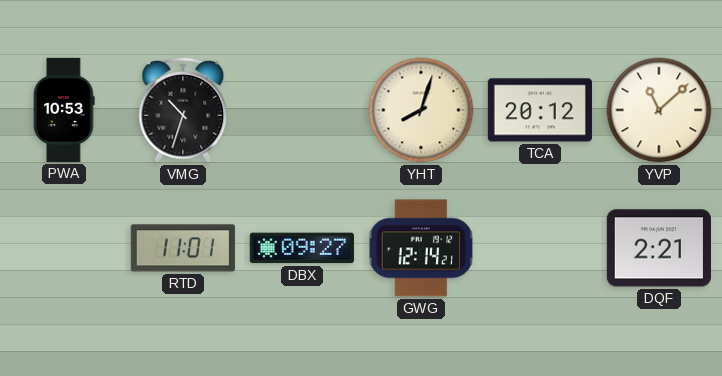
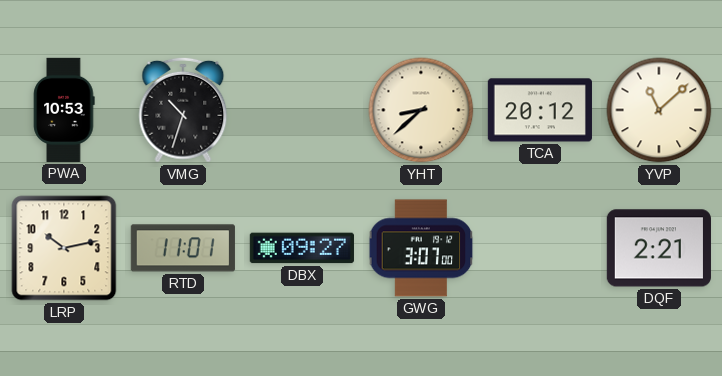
YHT: 8:03 -> 8:38
LRP: none -> 10:13
GWG: 12:14 -> 3:07
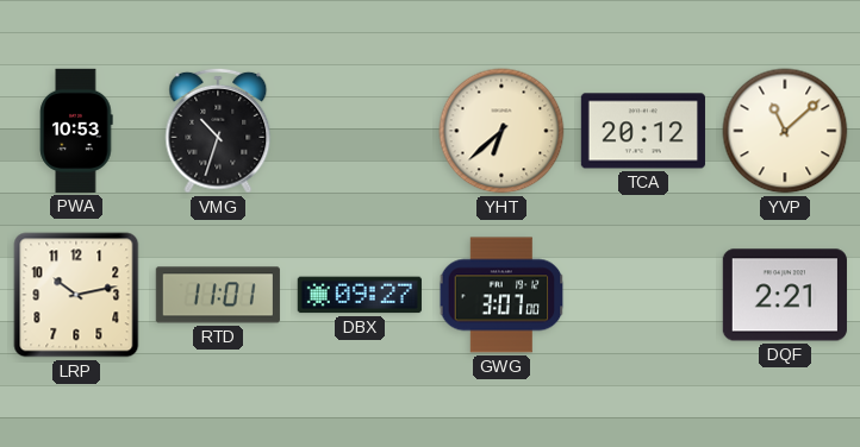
YHT: 8:38 -> 6:38
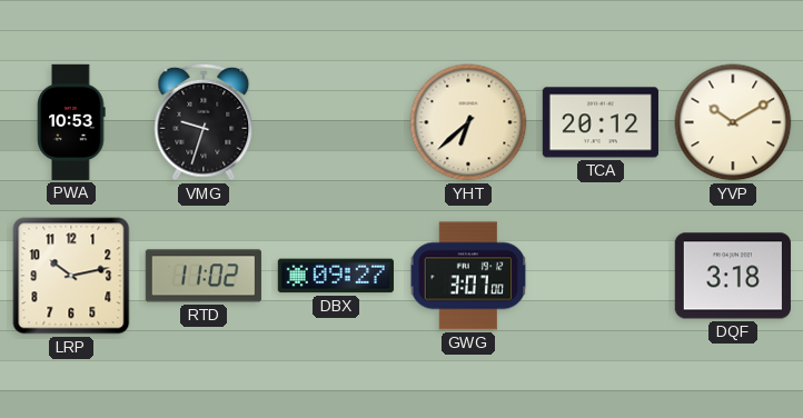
VMG: 10:33 -> 9:33
YVP: 11:08 -> 10:10
RTD: 11:01 -> 11:02
DQF: 2:21 -> 3:18
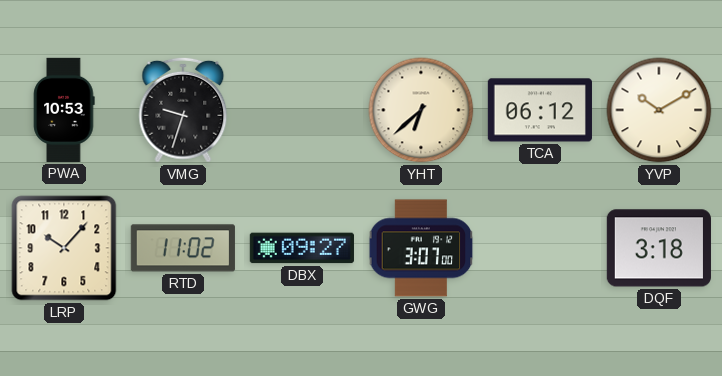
TCA: 20:12 -> 06:12
LRP: 10:13 -> 10:07
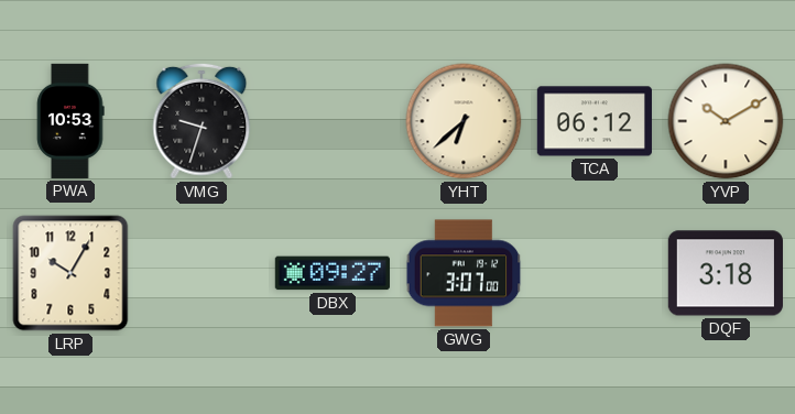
LRP: 10:07 -> 10:05
RTD: 11:02 -> none
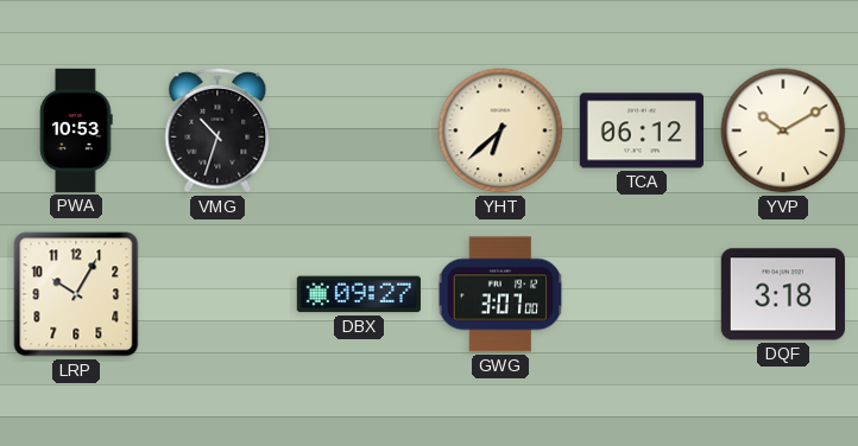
VMG: 9:33 -> 10:33
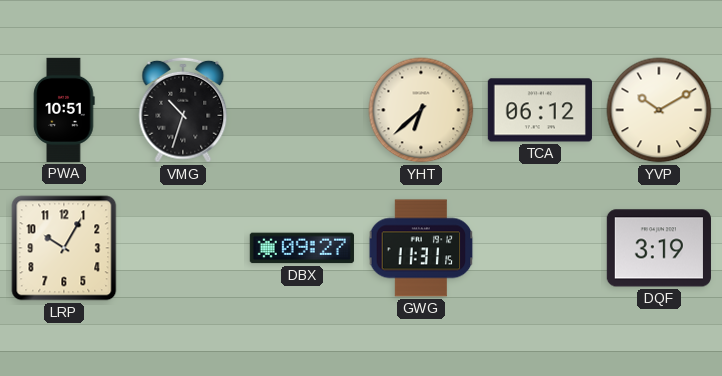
PWA: 10:53 -> 10:51
GWG: 3:07 -> 11:31
DQF: 3:18 -> 3:19
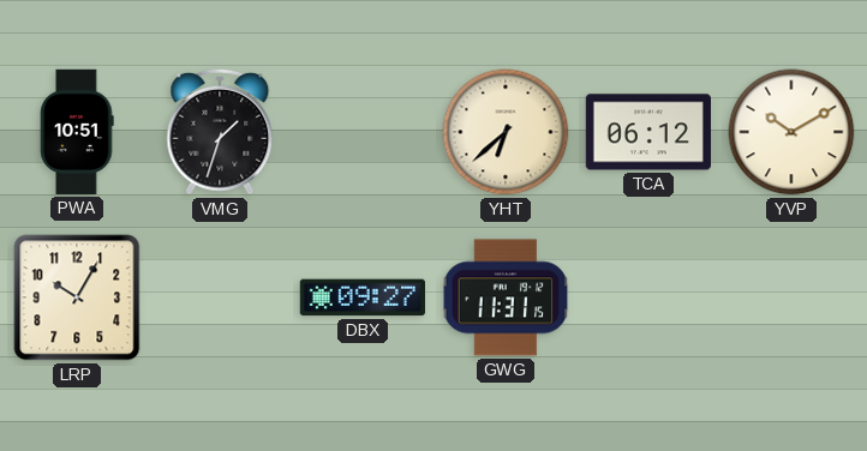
VMG: 10:33 -> 1:33
DQF: 3:19 -> none
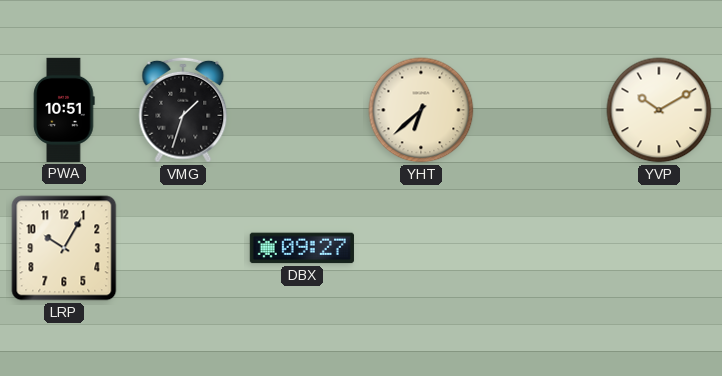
TCA: 06:12 -> none
GWG: 11:31 -> none
